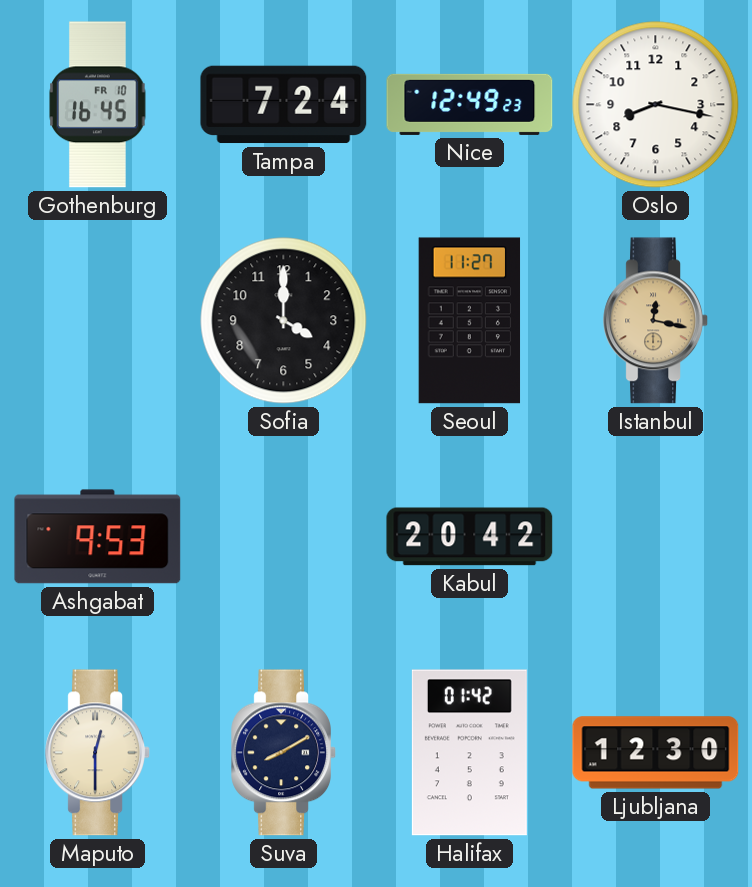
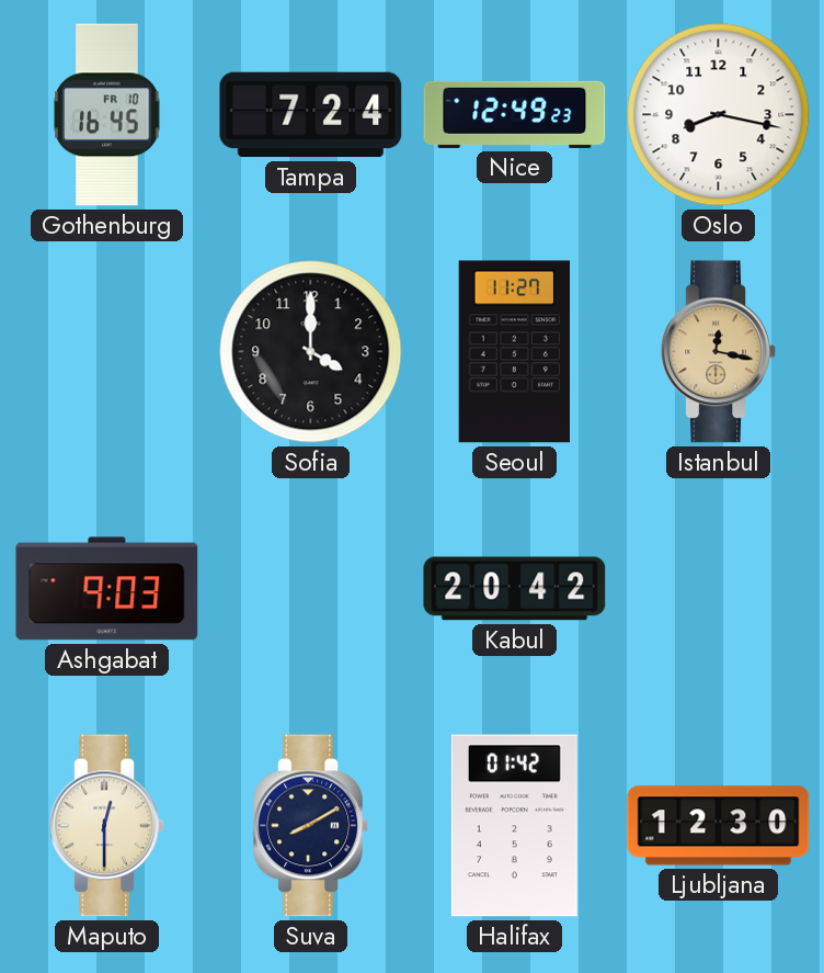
Ashgabat: 9:53 -> 9:03
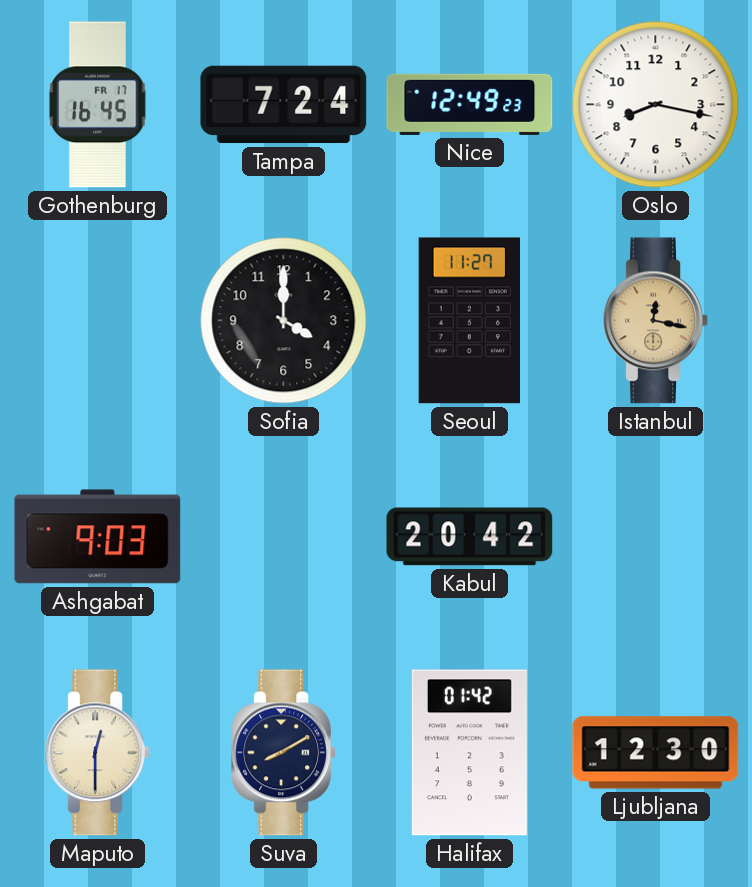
Gothenburg date: FR 10 -> FR 17
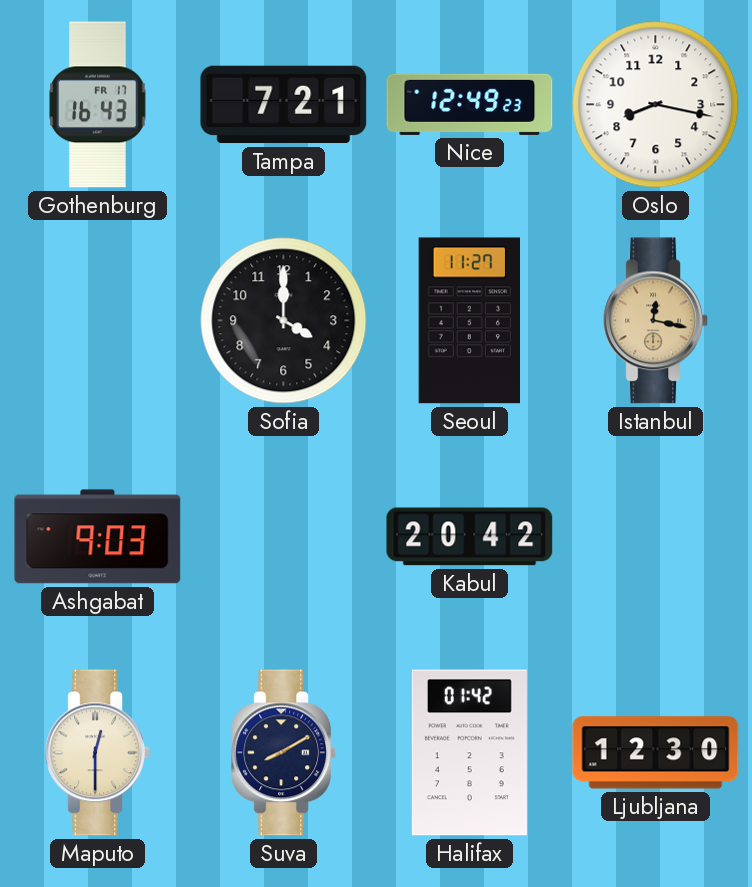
Gothenburg: 16:45 -> 16:43
Tampa: 7:24 -> 7:21
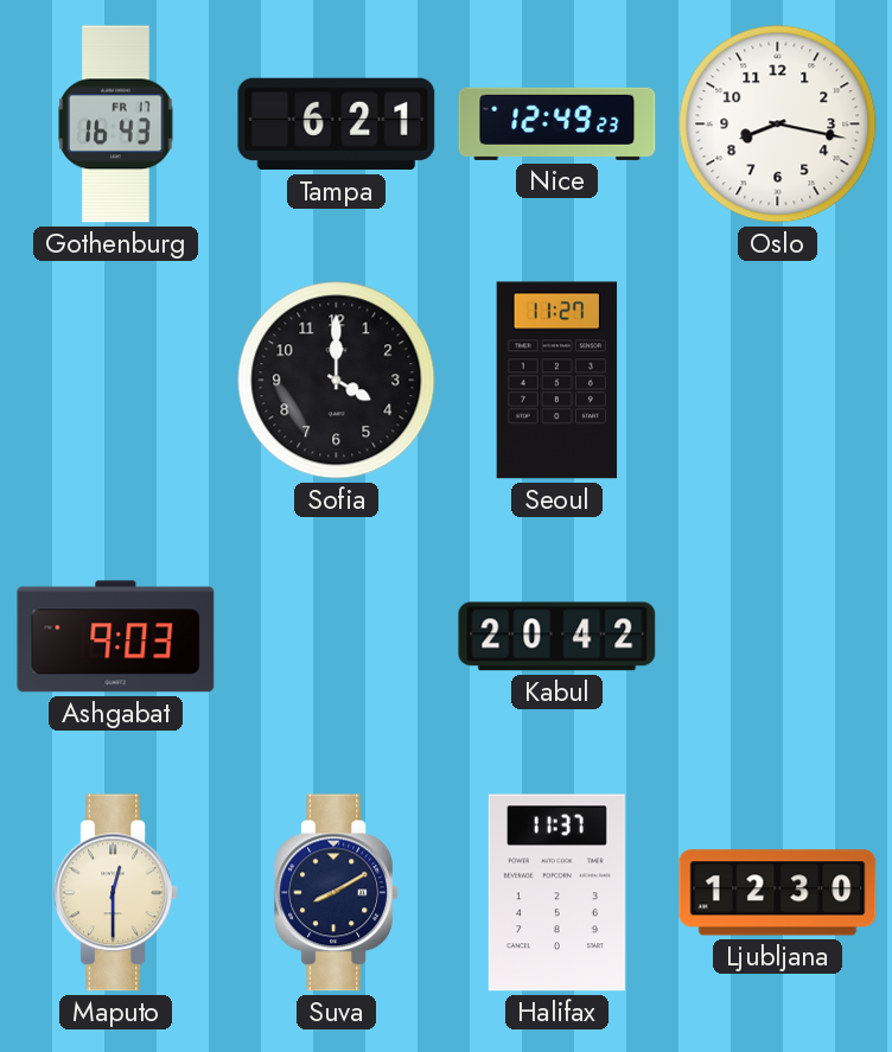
Tampa: 7:21 -> 6:21
Istanbul: 12:17 -> none
Halifax: 01:42 -> 11:37
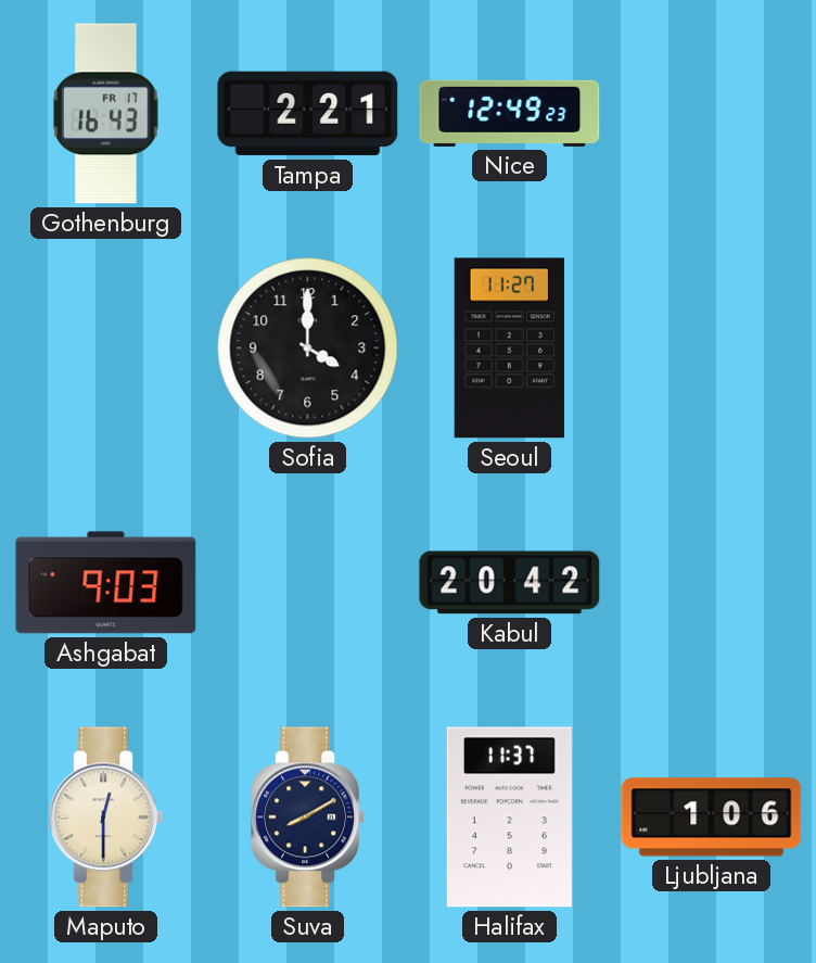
Tampa: 6:21 -> 2:21
Oslo: 8:17 -> none
Ljubljana: 12:30 -> 1:06
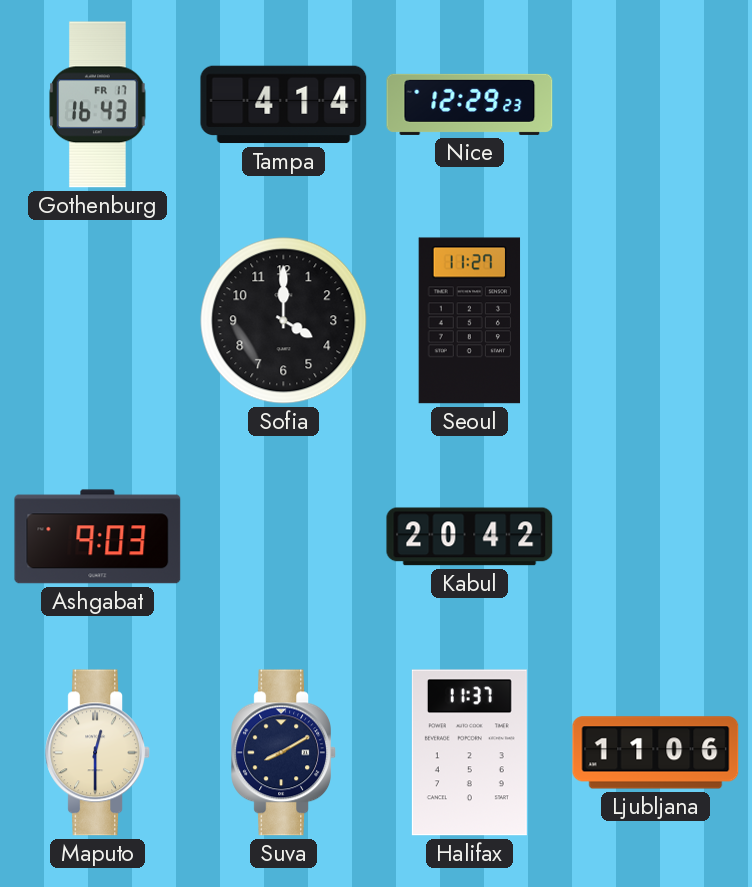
Tampa: 2:21 -> 4:14
Nice: 12:49 -> 12:29
Ljubljana: 1:06 -> 11:06
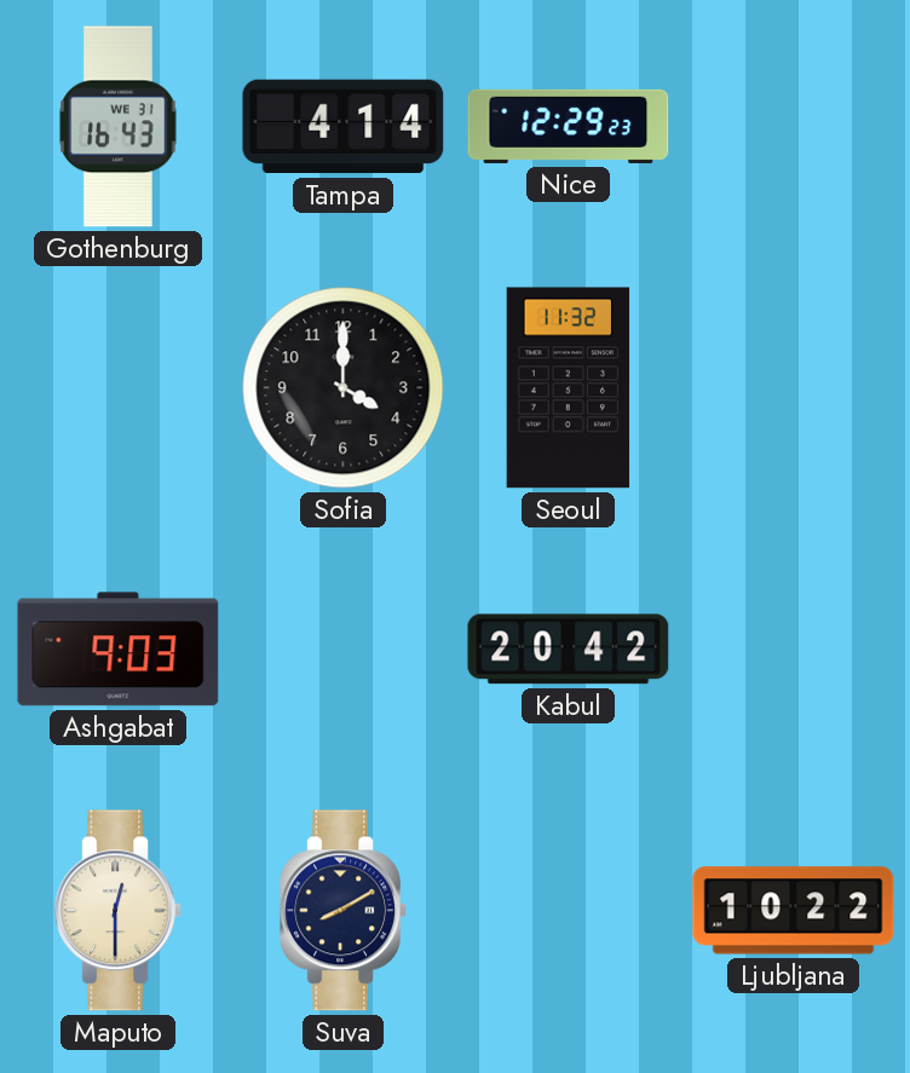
Gothenburg date: FR 17 -> WE 31
Seoul: 11:27 -> 11:32
Halifax: 11:37 -> none
Ljubljana: 11:06 -> 10:22
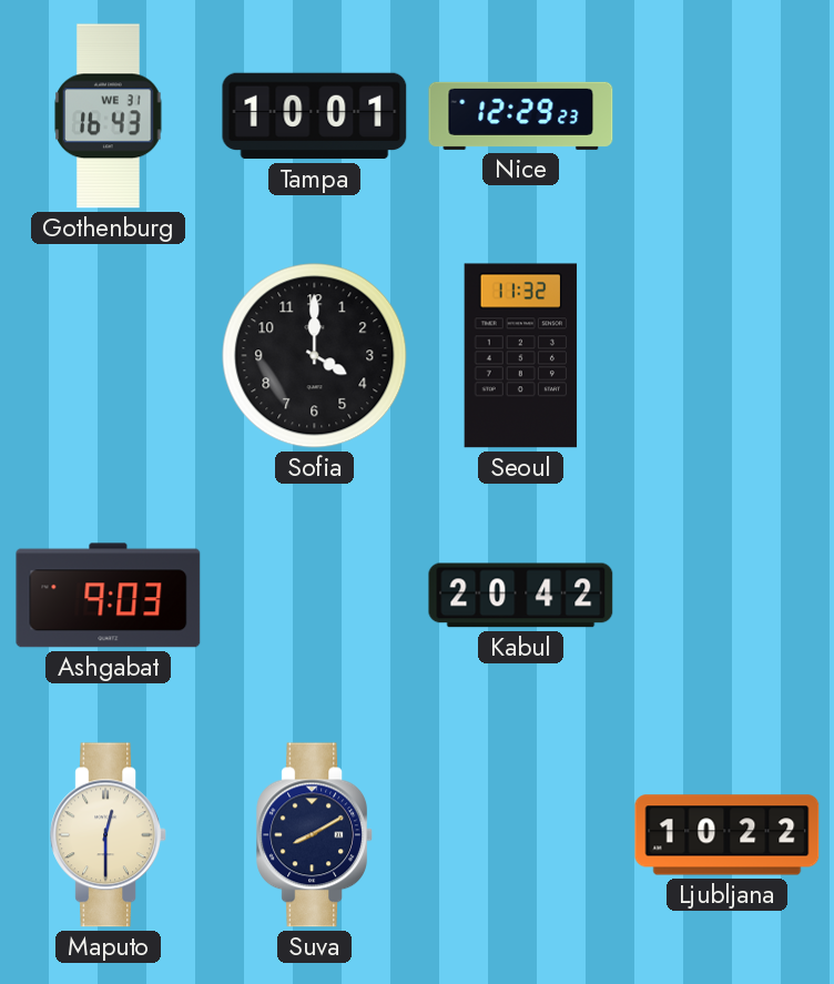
Tampa: 4:14 -> 10:01
